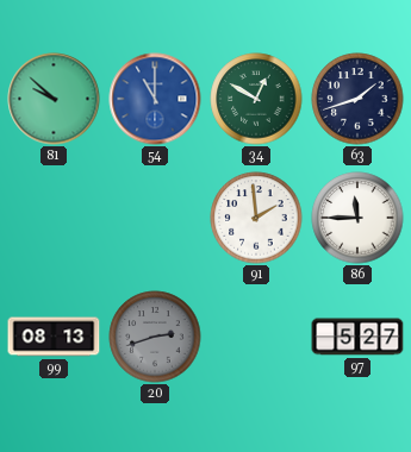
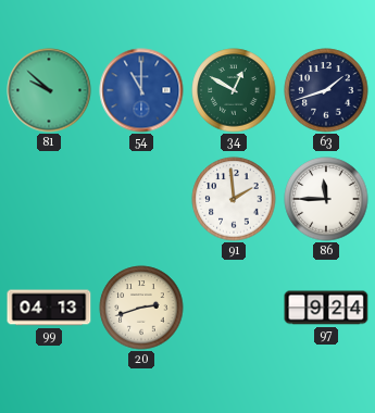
99: 08:13 -> 04:13
20 dial: grey -> cream
97: 5:27 -> 9:24
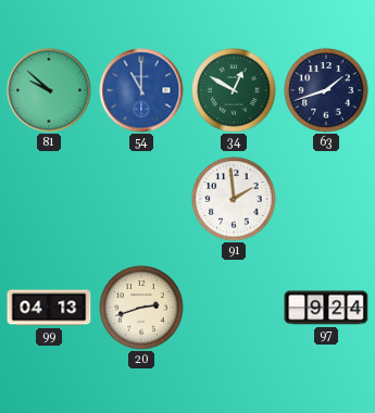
86: 11:45 -> none
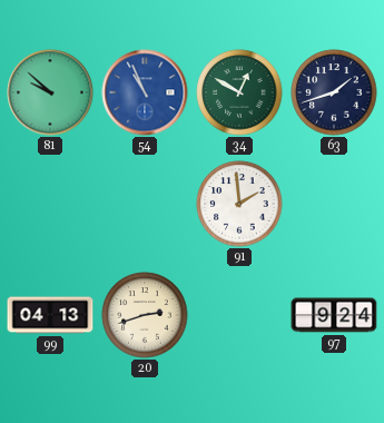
54: 11:00 -> 10:56
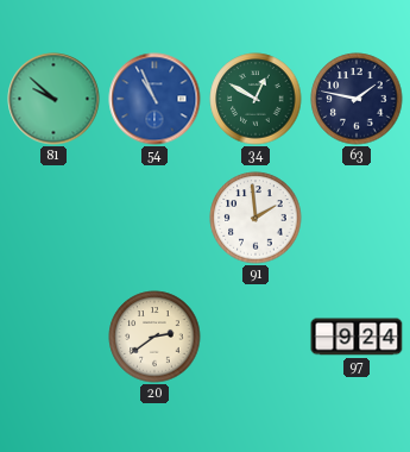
63: 1:42 -> 1:47
99: 04:13 -> none
20: 2:42 -> 2:39
